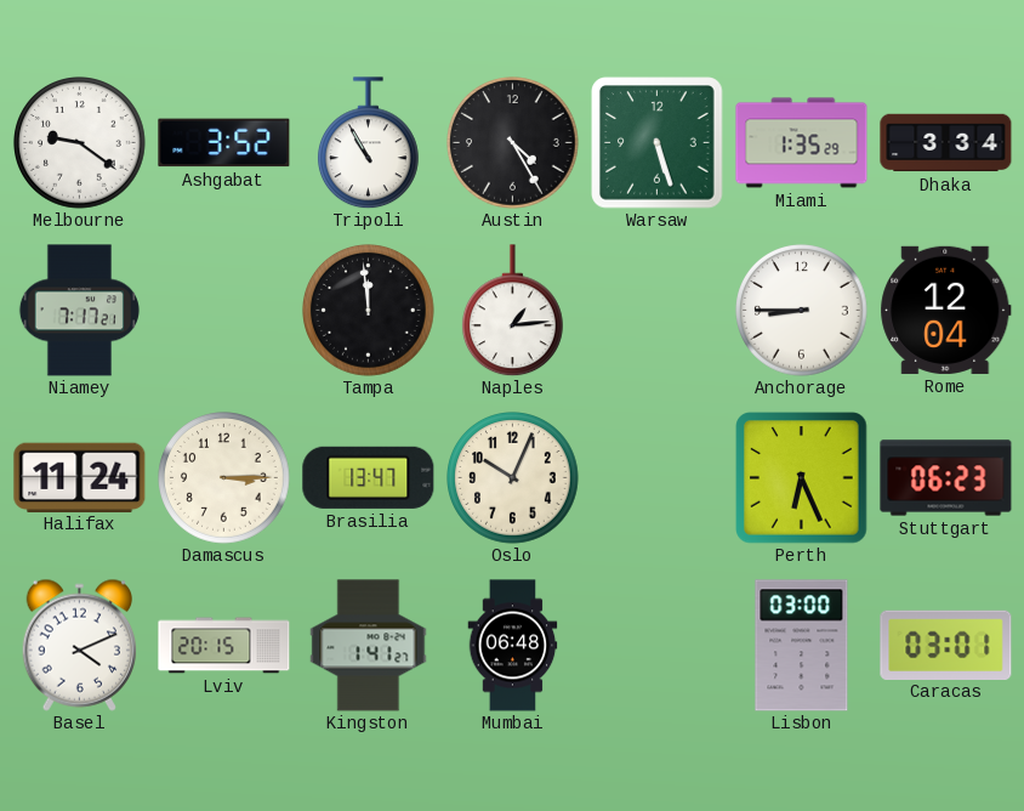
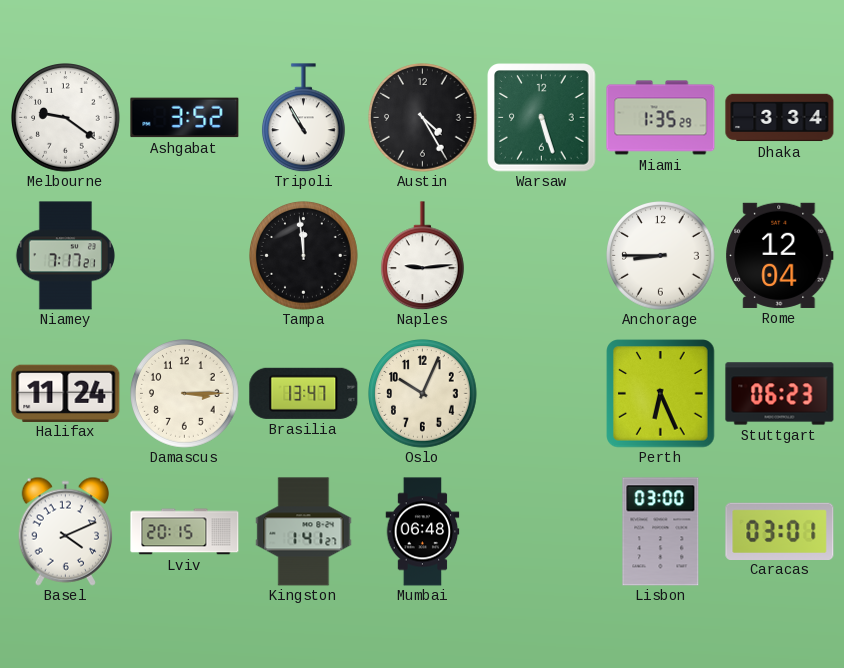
Naples: 1:14 -> 9:14
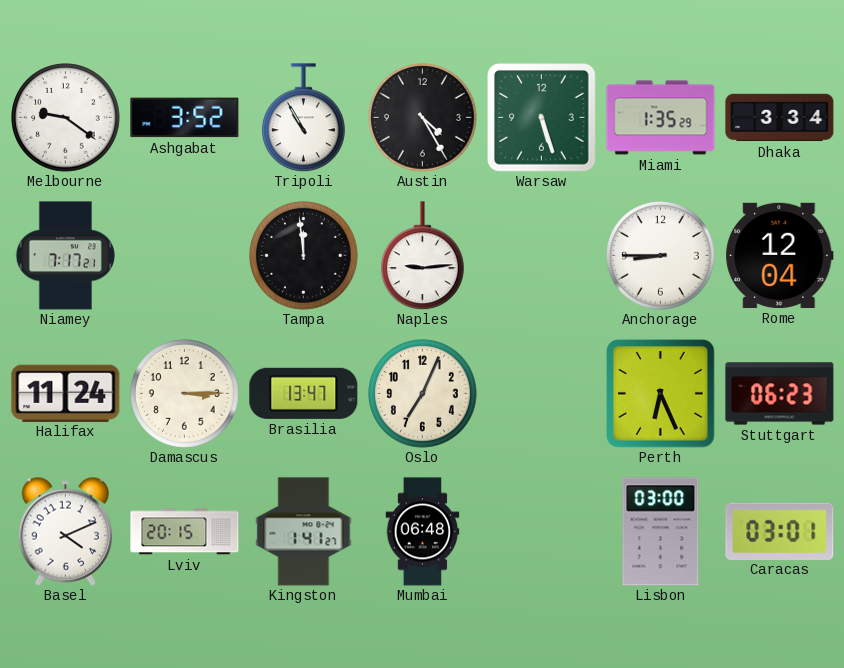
Oslo: 10:04 -> 7:04
